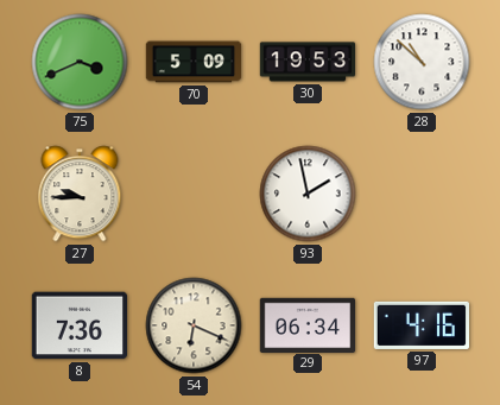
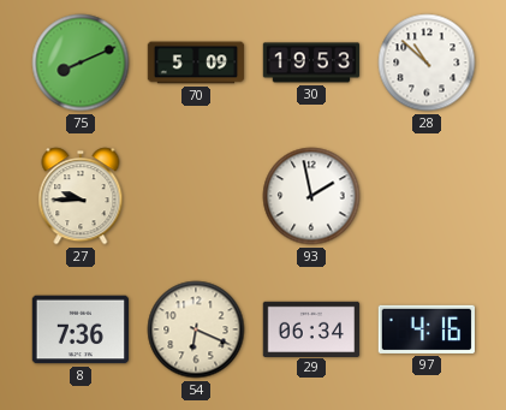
75: 3:41 -> 8:11
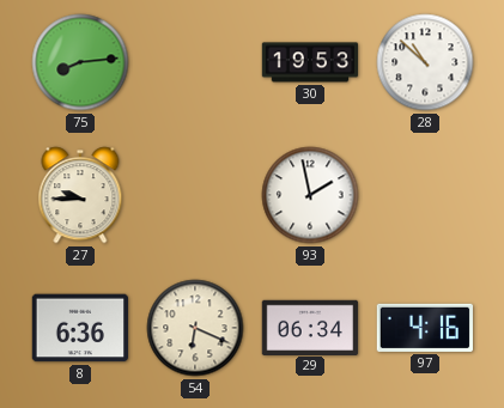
75: 8:11 -> 8:14
70: 5:09 -> none
8: 7:36 -> 6:36
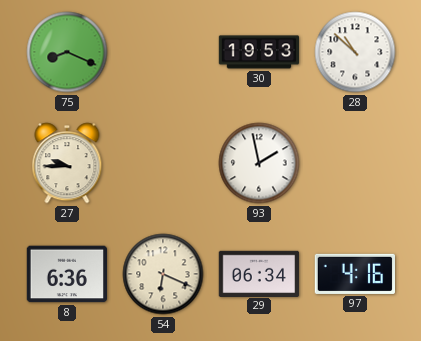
75: 8:14 -> 8:19
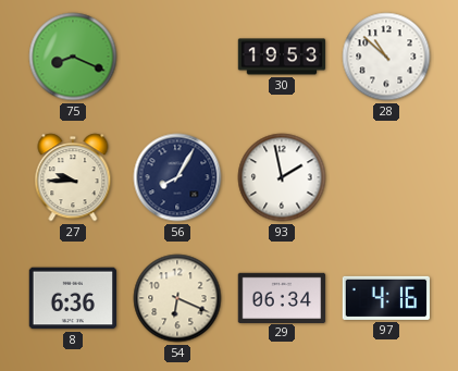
56: none -> 8:05
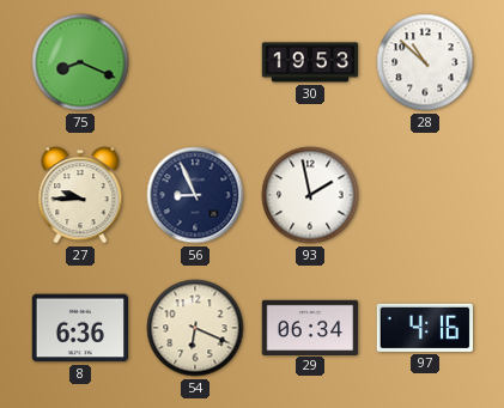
56: 8:05 -> 8:56
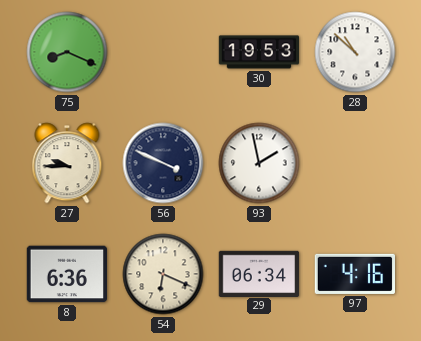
56: 8:56 -> 3:49
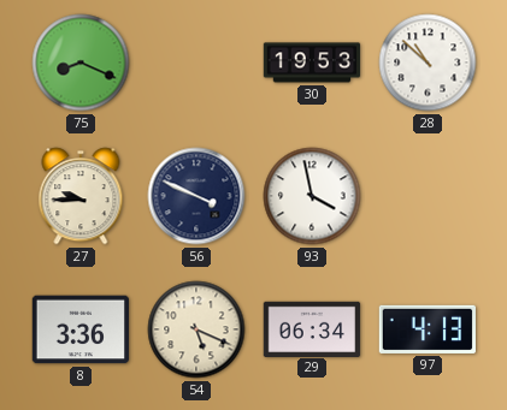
93: 1:58 -> 3:58
8: 6:36 -> 3:36
54: 6:19 -> 5:19
97: 4:16 -> 4:13
